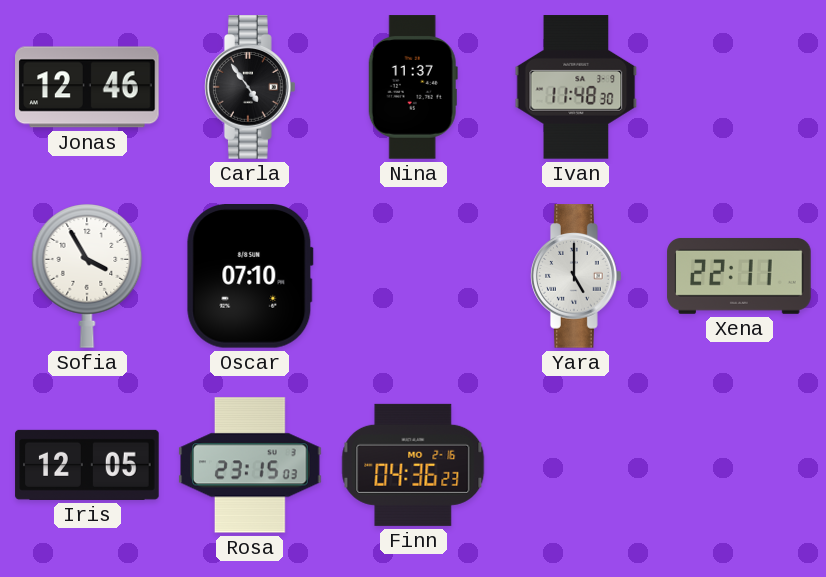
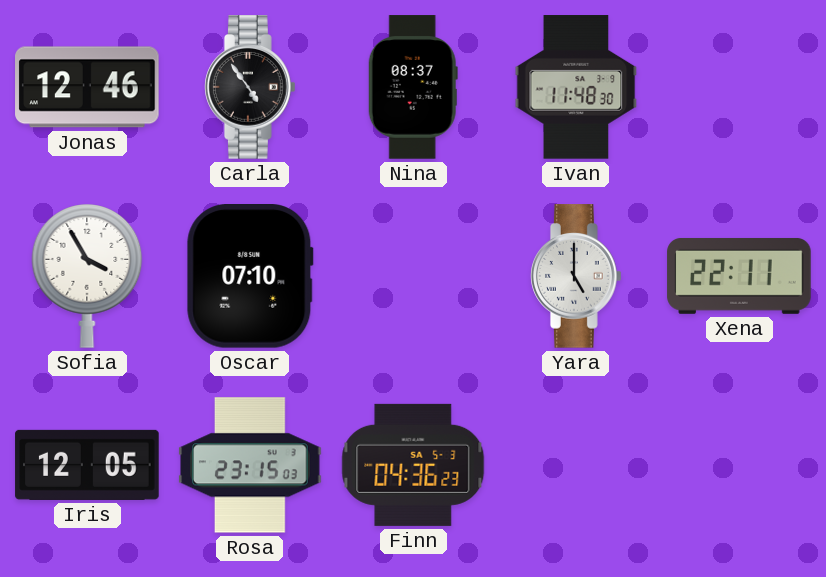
Nina: 11:37 -> 08:37
Finn date: MO 2-16 -> SA 5-3
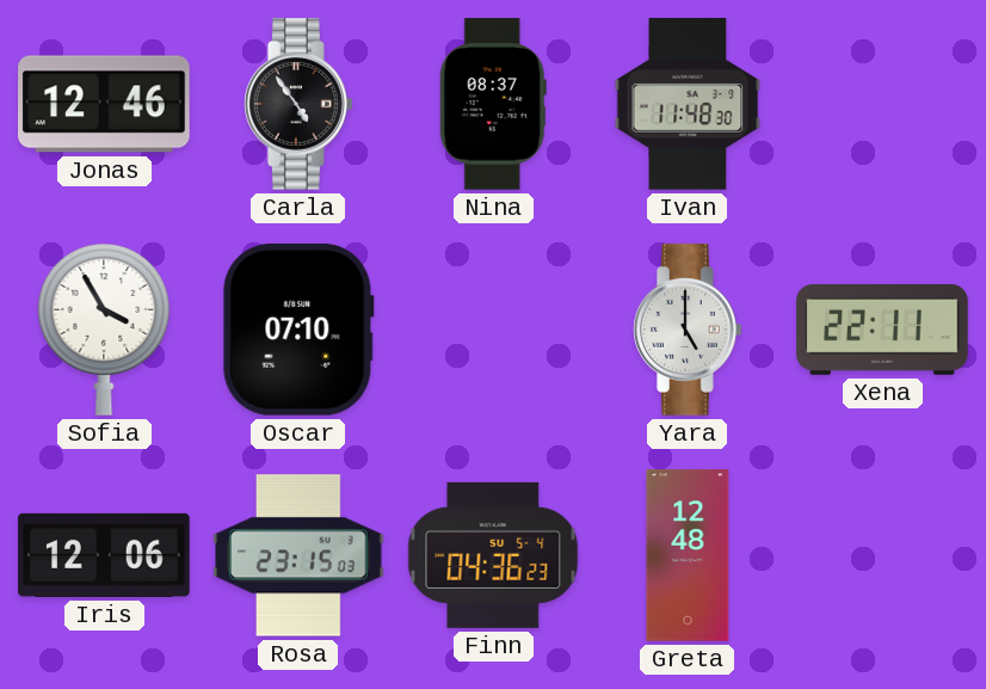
Iris: 12:05 -> 12:06
Finn date: SA 5-3 -> SU 5-4
Greta: none -> 12:48
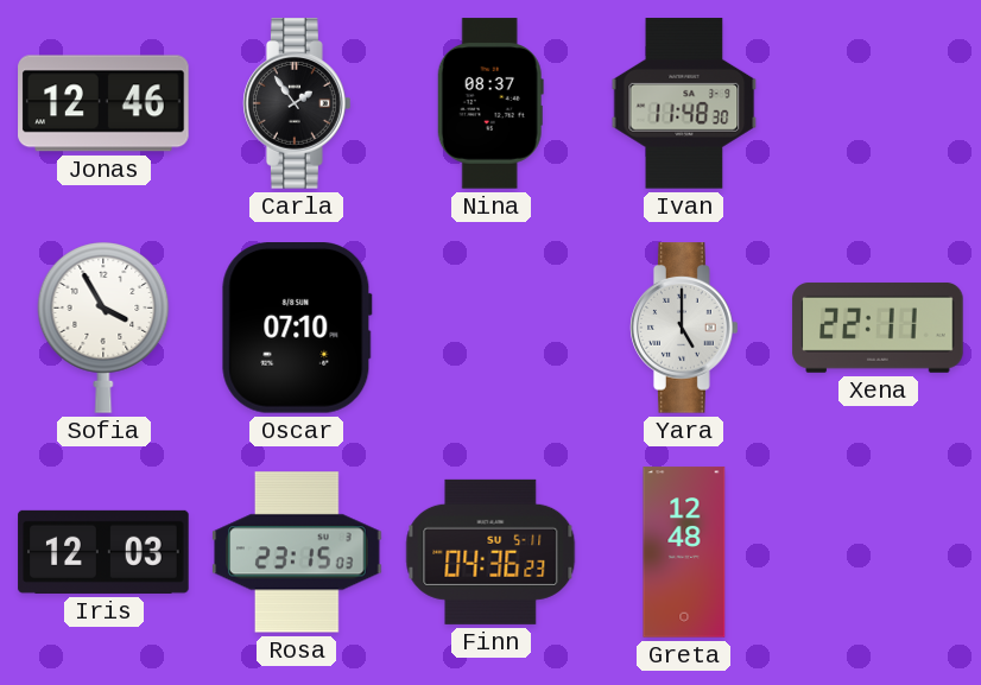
Carla: 4:54 -> 1:54
Iris: 12:06 -> 12:03
Finn date: SU 5-4 -> SU 5-11
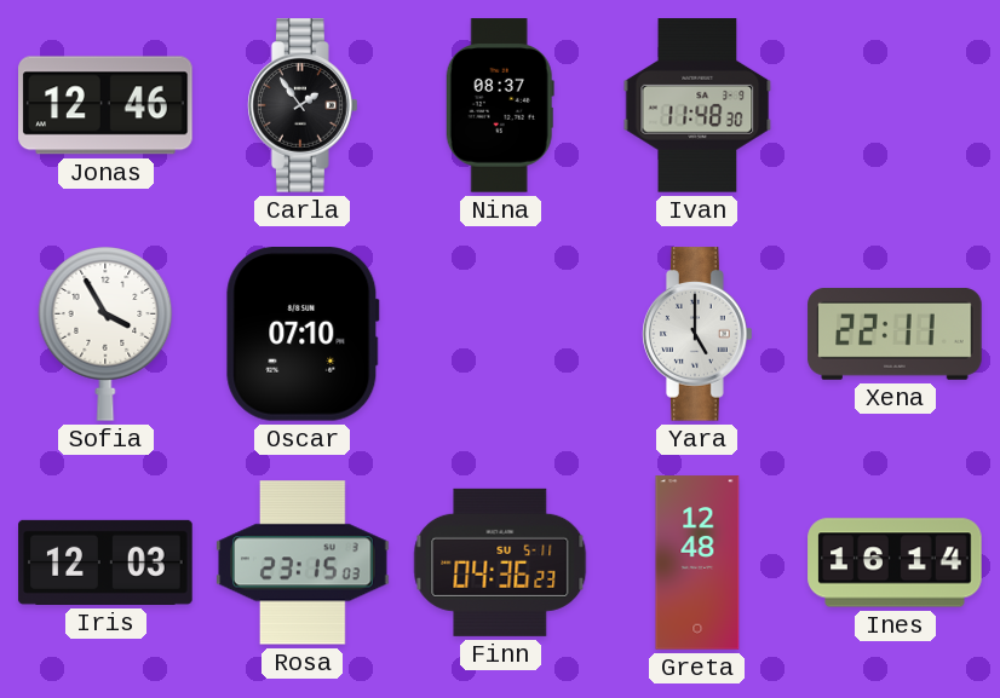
Ines: none -> 16:14
